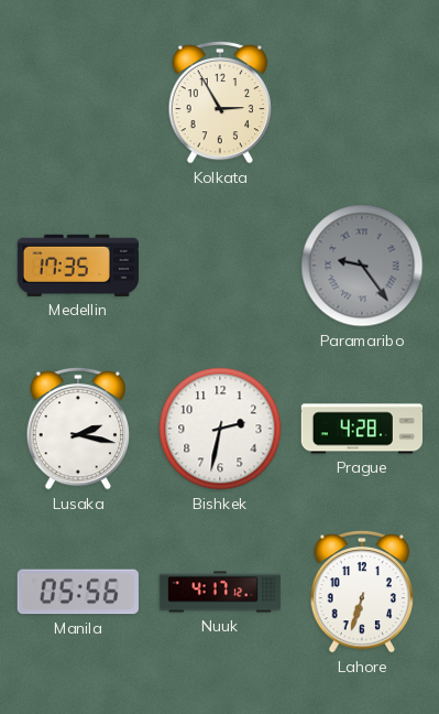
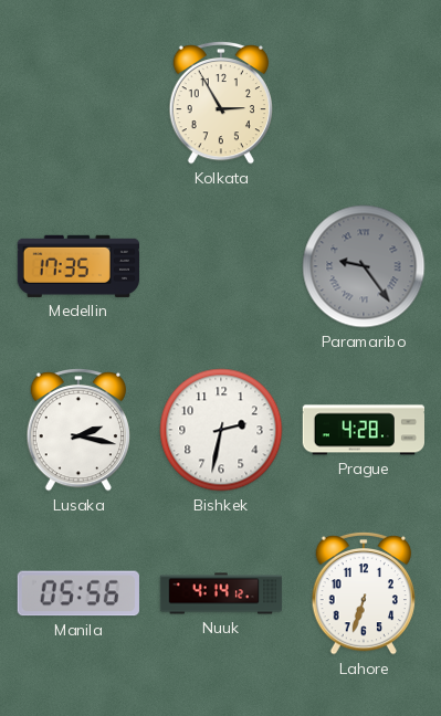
Nuuk: 4:17 -> 4:14
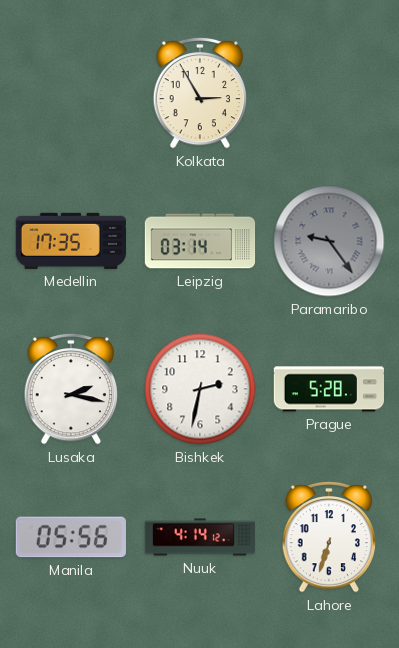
Leipzig: none -> 03:14
Prague: 4:28 -> 5:28
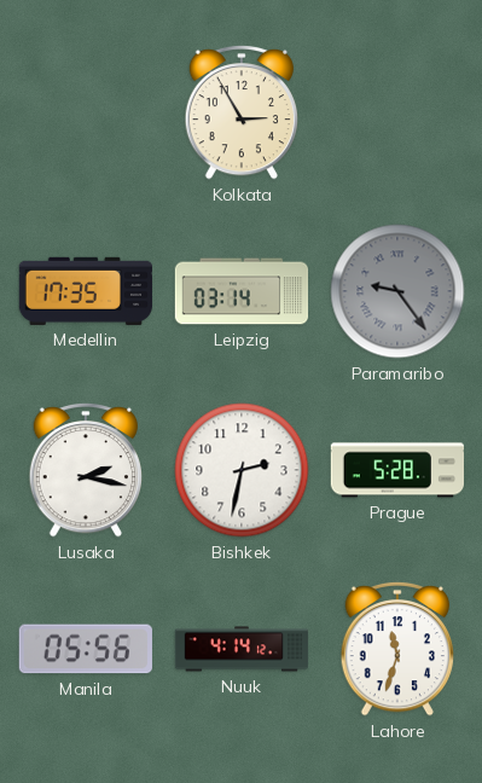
Lahore: 6:33 -> 11:33
